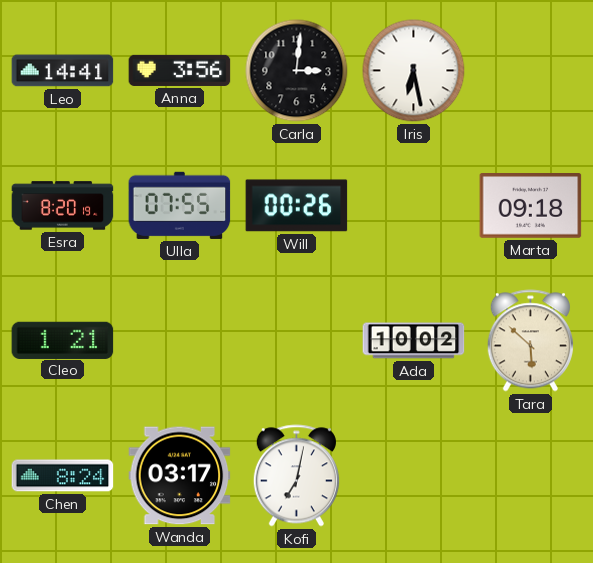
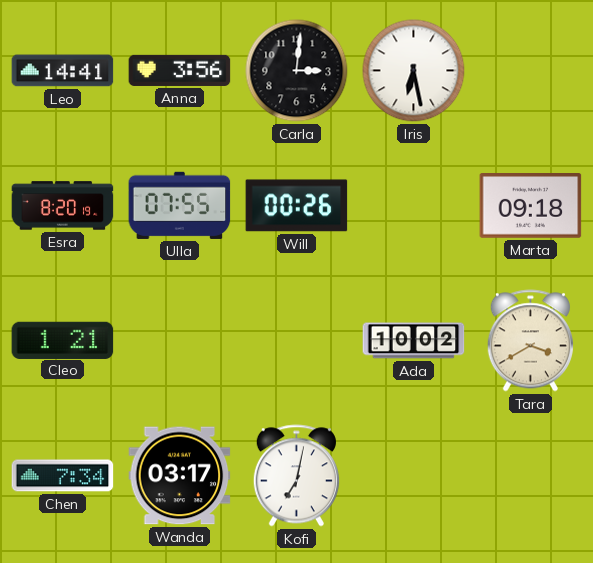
Tara: 5:52 -> 3:40
Chen: 8:24 -> 7:34
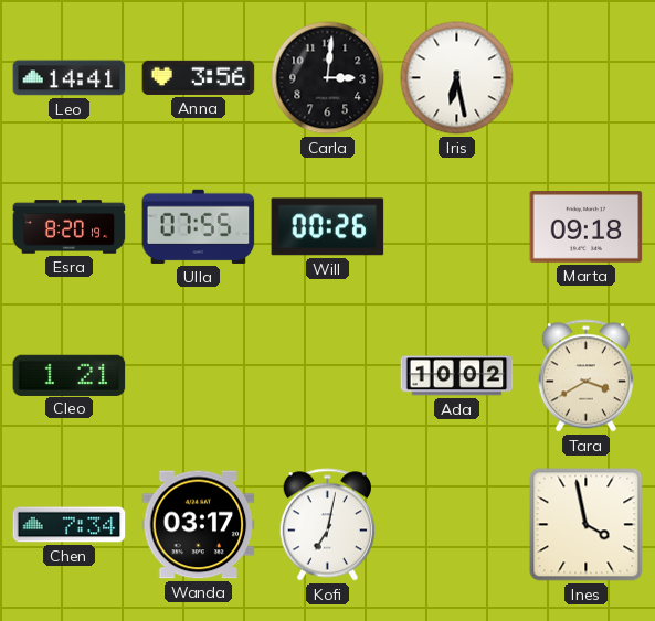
Ines: none -> 3:58
